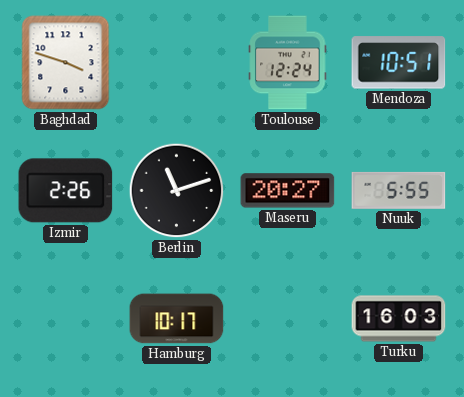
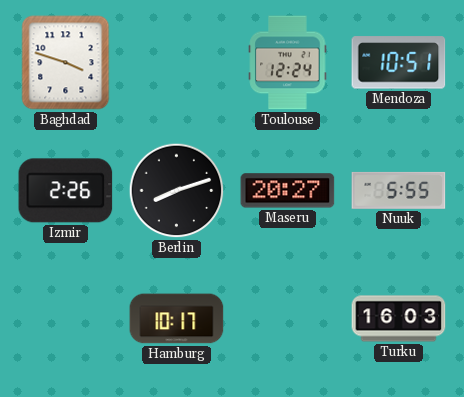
Berlin: 11:12 -> 8:12
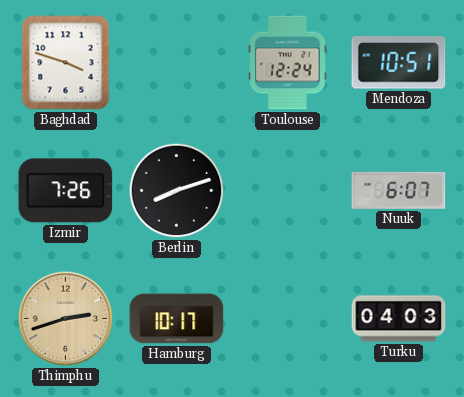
Izmir: 2:26 -> 7:26
Maseru: 20:27 -> none
Nuuk: 5:55 -> 6:07
Thimphu: none -> 2:42
Turku: 16:03 -> 04:03
